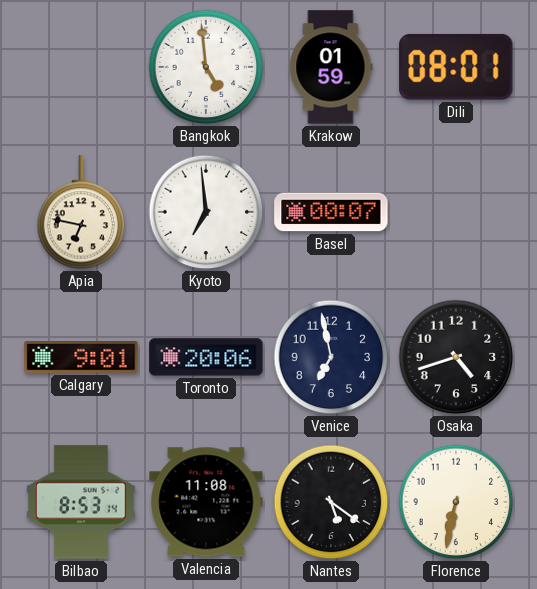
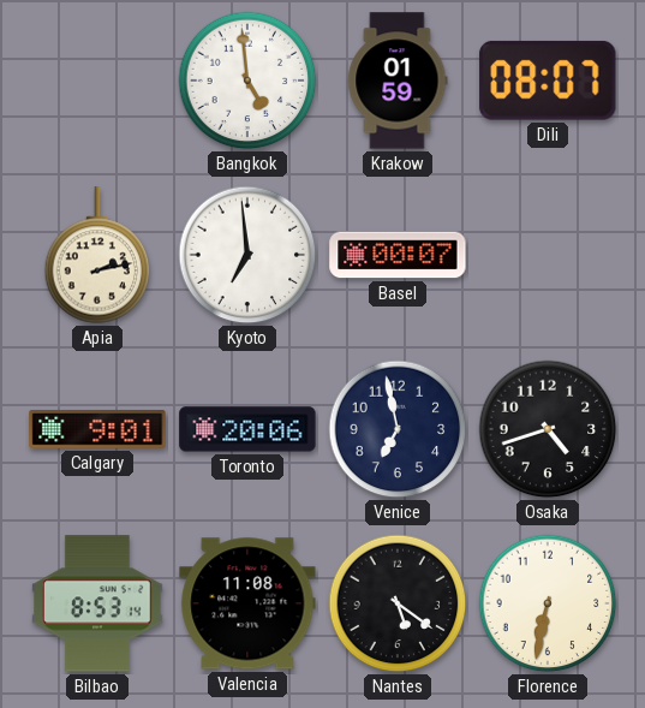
Dili: 08:01 -> 08:07
Apia: 6:47 -> 2:13
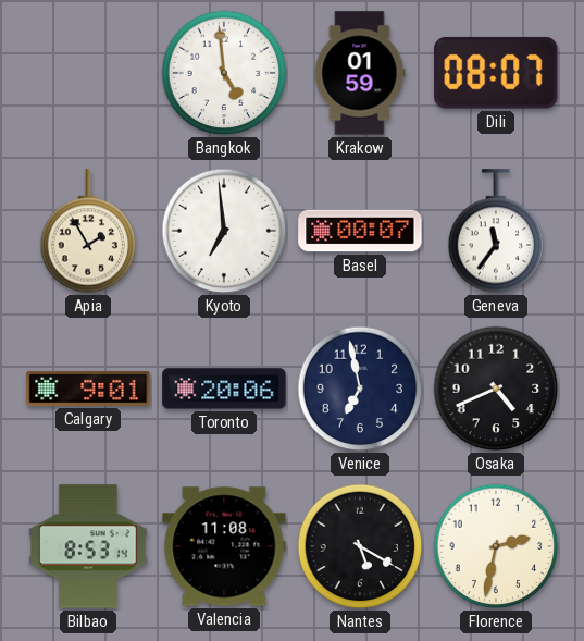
Apia: 2:13 -> 1:55
Geneva: none -> 11:36
Osaka: 4:42 -> 4:41
Nantes: 5:21 -> 5:20
Florence: 6:32 -> 2:32
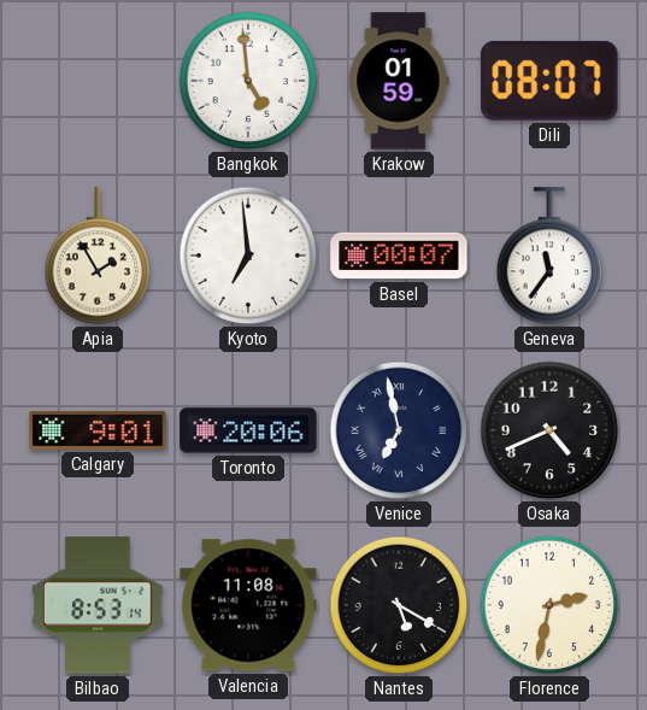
Venice numerals: Arabic -> Roman
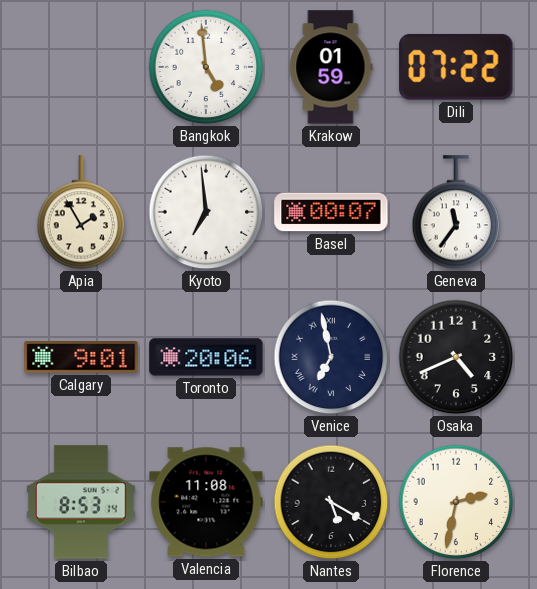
Dili: 08:07 -> 07:22
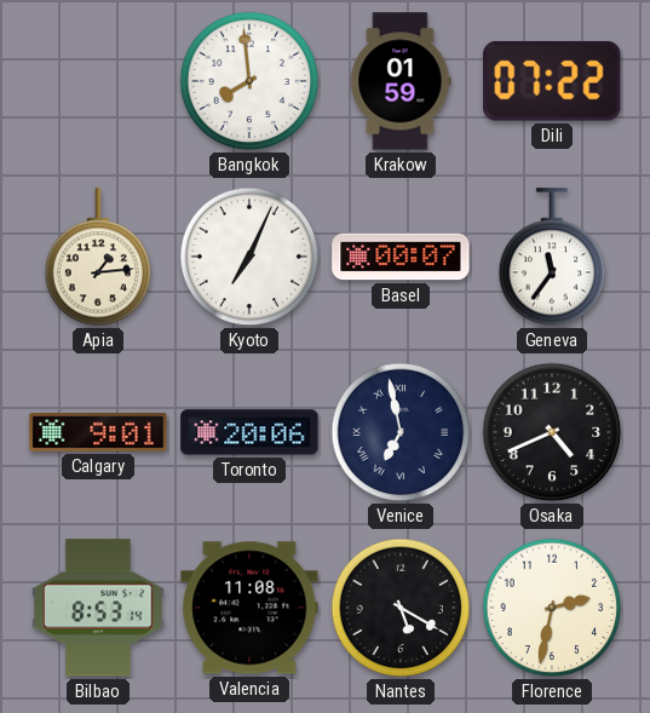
Bangkok: 4:59 -> 7:59
Apia: 1:55 -> 1:14
Kyoto: 6:59 -> 7:04
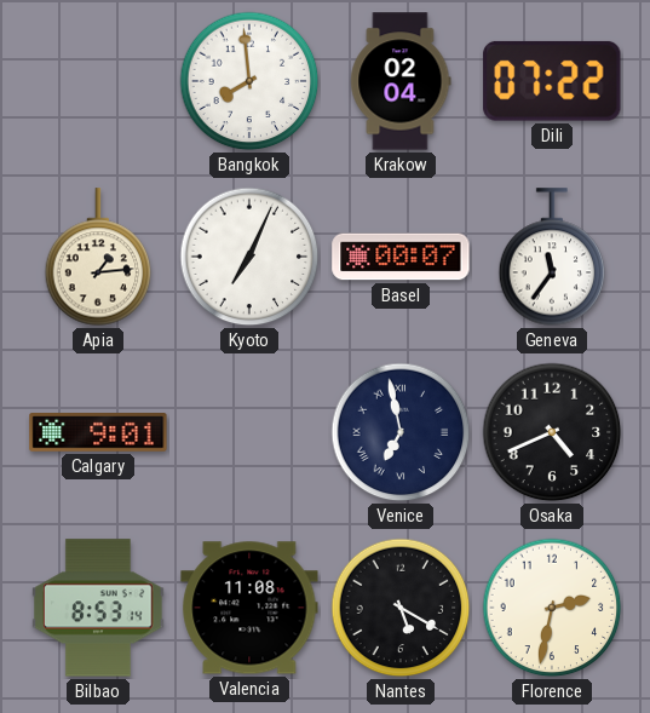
Krakow: 01:59 -> 02:04
Toronto: 20:06 -> none
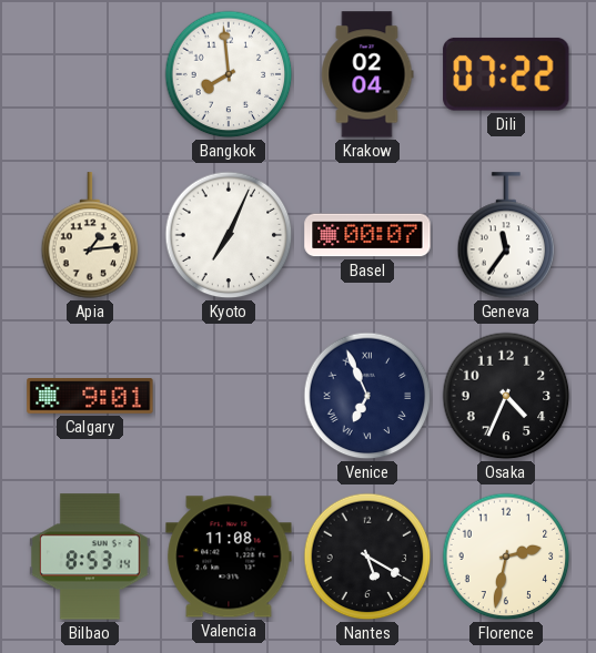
Venice: 6:58 -> 6:56
Osaka: 4:41 -> 4:34
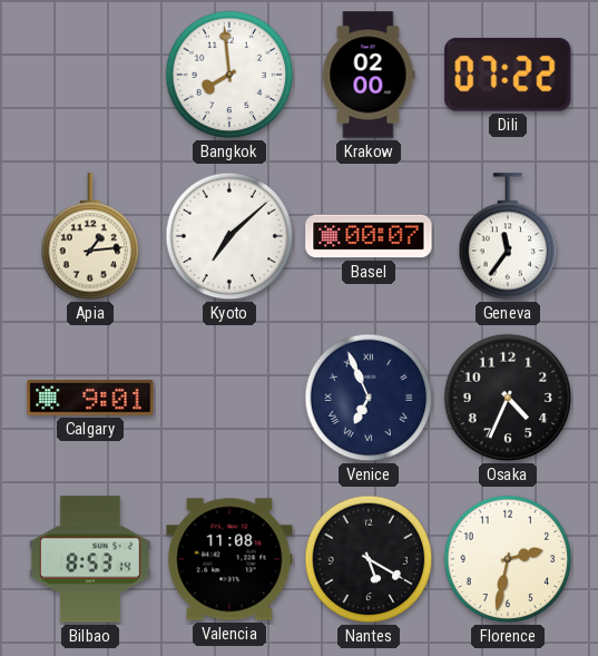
Krakow: 02:04 -> 02:00
Kyoto: 7:04 -> 7:08
